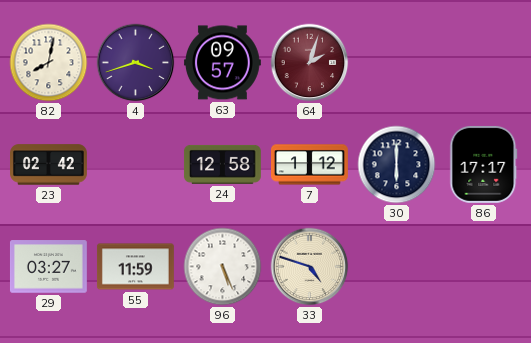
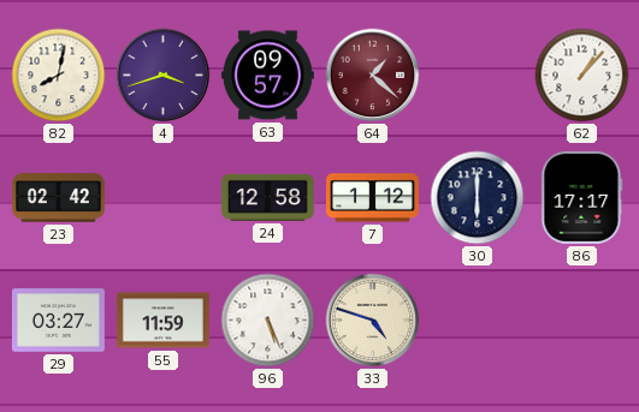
64: 2:03 -> 1:22
62: none -> 1:07
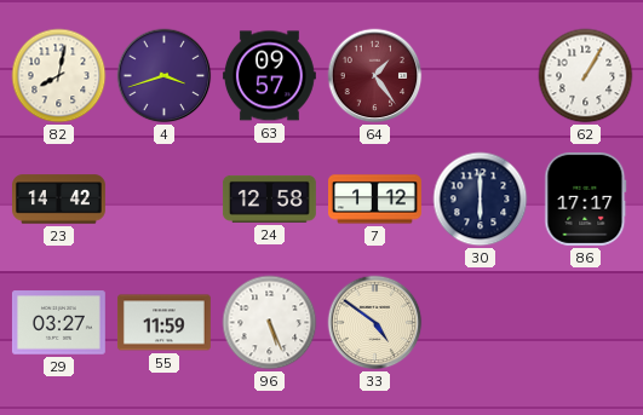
64: 1:22 -> 1:24
62: 1:07 -> 1:05
23: 02:42 -> 14:42
33: 4:48 -> 4:51
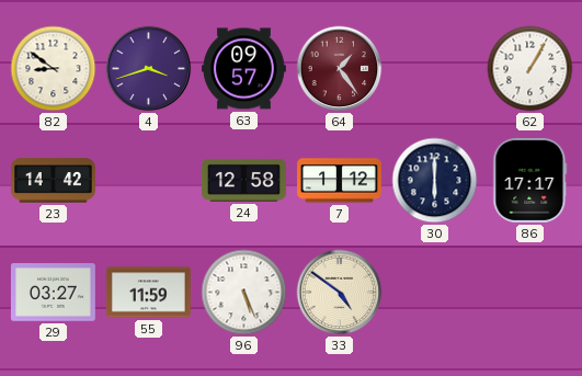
82: 8:02 -> 8:51
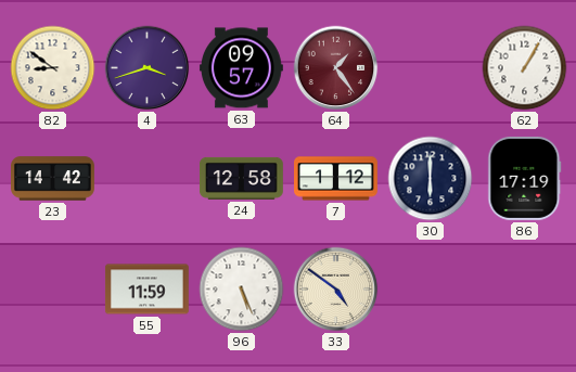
86: 17:17 -> 17:19
29: 03:27 -> none
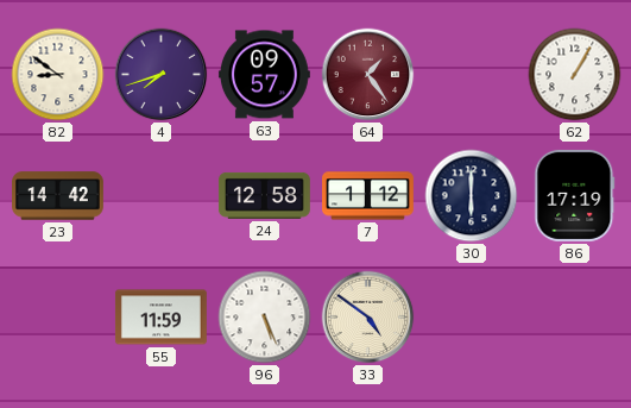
4: 3:42 -> 7:42
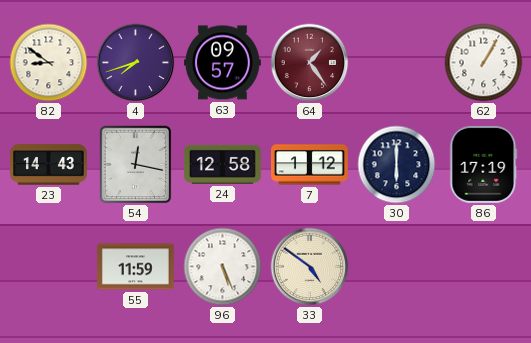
23: 14:42 -> 14:43
54: none -> 12:17
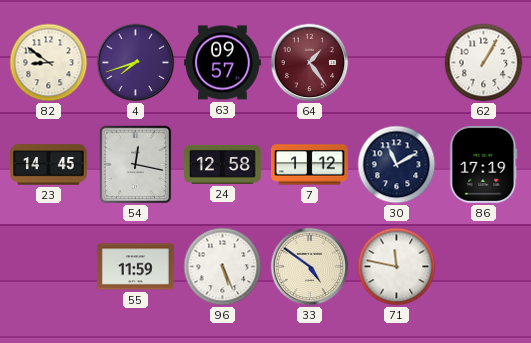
23: 14:43 -> 14:45
30: 6:00 -> 11:10
71: none -> 11:47
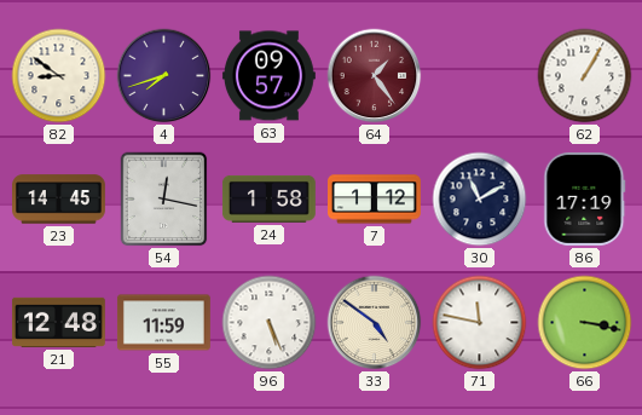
24: 12:58 -> 1:58
21: none -> 12:48
66: none -> 3:17
